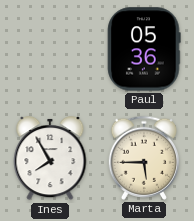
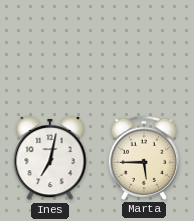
Paul: 05:36 -> none
Ines: 7:55 -> 7:02
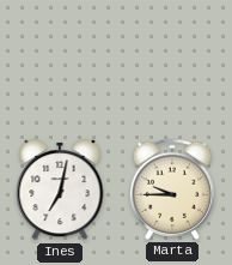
Marta: 5:45 -> 9:45
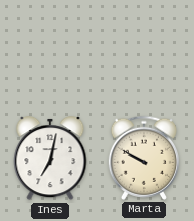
Marta: 9:45 -> 9:50
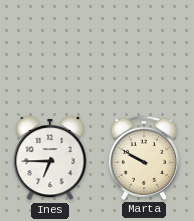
Ines: 7:02 -> 6:45
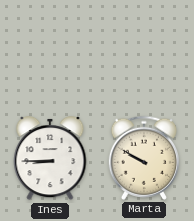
Ines: 6:45 -> 8:45
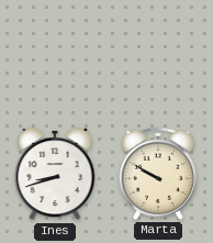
Ines: 8:45 -> 8:42
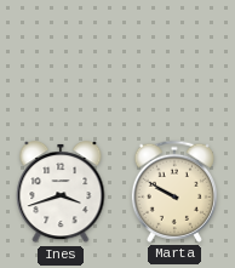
Ines: 8:42 -> 3:42
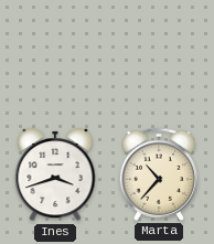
Marta: 9:50 -> 10:37
